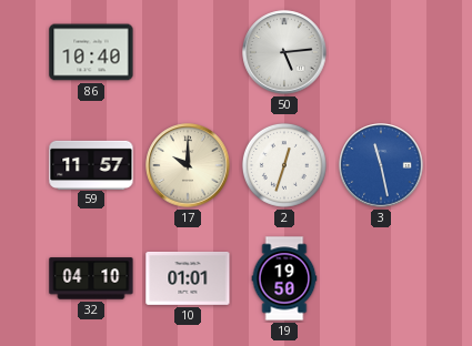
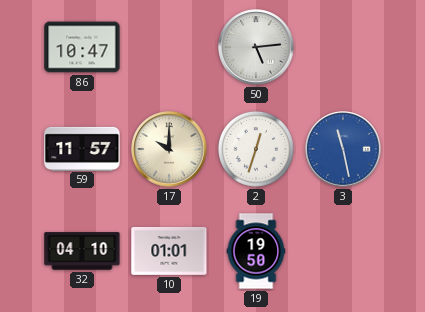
86: 10:40 -> 10:47
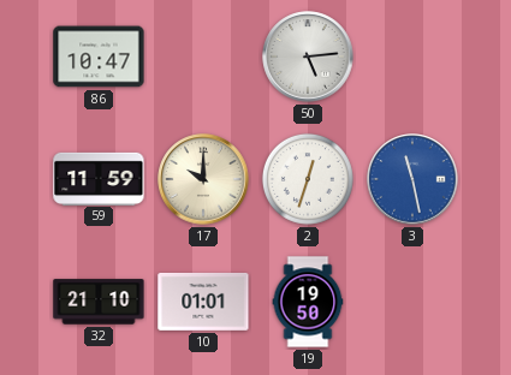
59: 11:57 -> 11:59
32: 04:10 -> 21:10
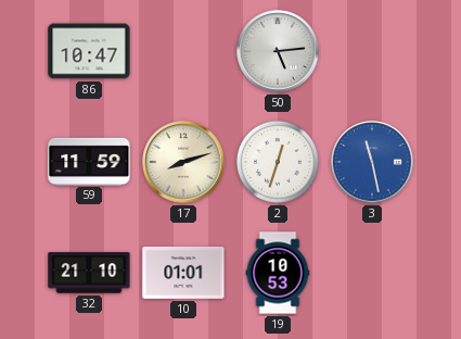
17: 10:00 -> 8:12
19: 19:50 -> 10:53
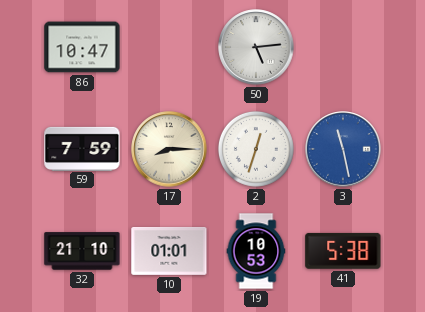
59: 11:59 -> 7:59
17: 8:12 -> 8:15
41: none -> 5:38
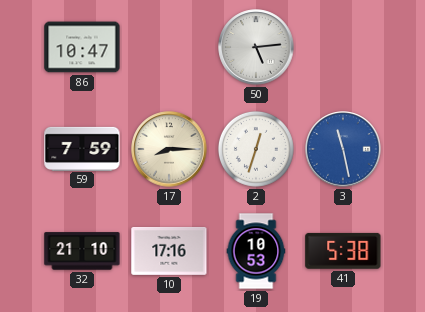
10: 01:01 -> 17:16
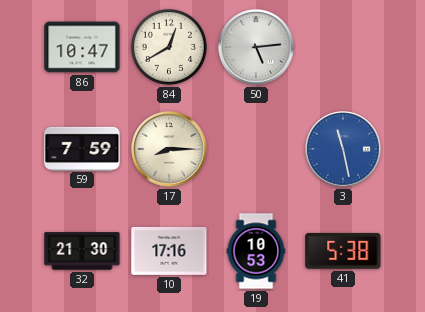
84: none -> 12:40
2: 12:33 -> none
32: 21:10 -> 21:30
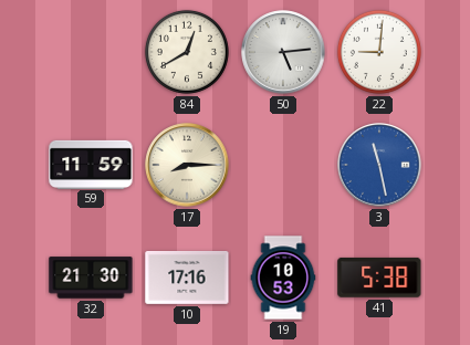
86: 10:47 -> none
22: none -> 9:01
59: 7:59 -> 11:59
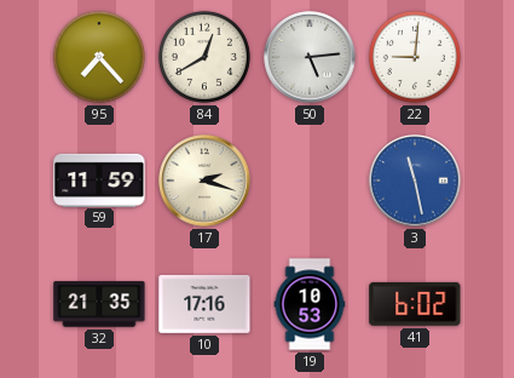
95: none -> 7:23
17: 8:15 -> 2:18
32: 21:30 -> 21:35
41: 5:38 -> 6:02
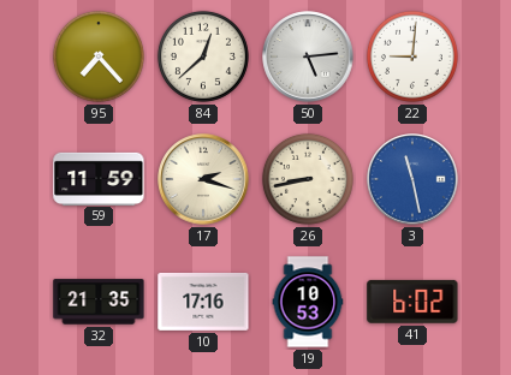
84: 12:40 -> 12:38
26: none -> 8:43
